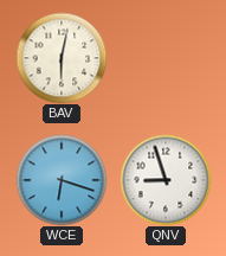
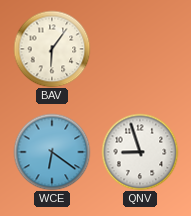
BAV: 6:02 -> 6:06
WCE: 6:18 -> 6:21
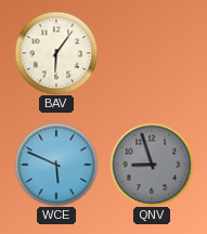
WCE: 6:21 -> 5:49
QNV dial: white -> grey
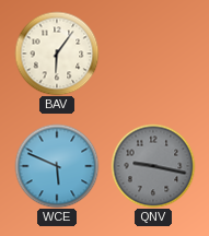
QNV: 8:57 -> 9:17
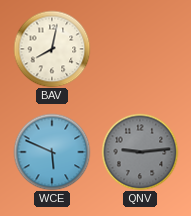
BAV: 6:06 -> 8:02
QNV: 9:17 -> 9:14
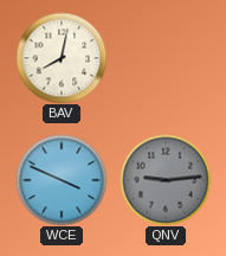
WCE: 5:49 -> 3:49
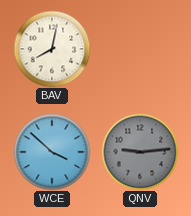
WCE: 3:49 -> 3:52
